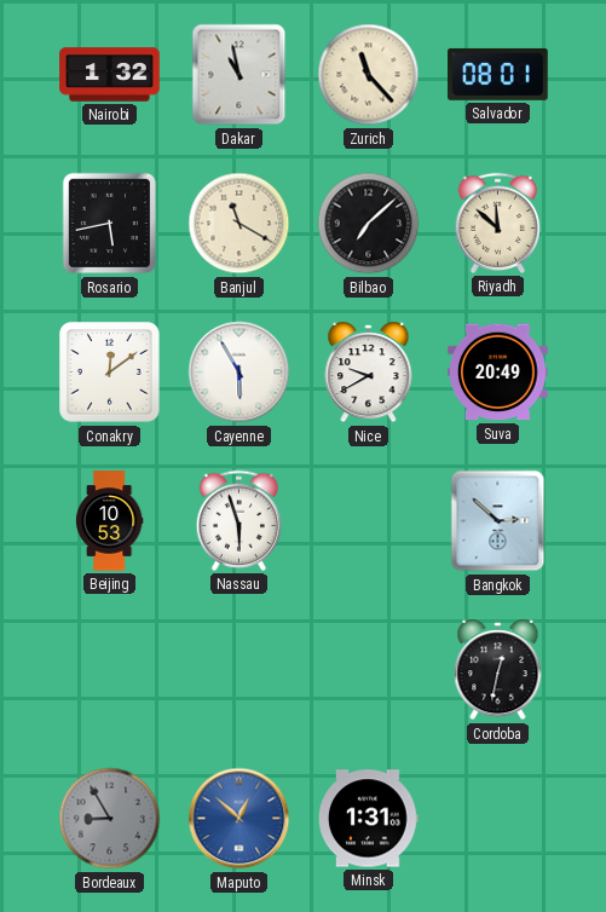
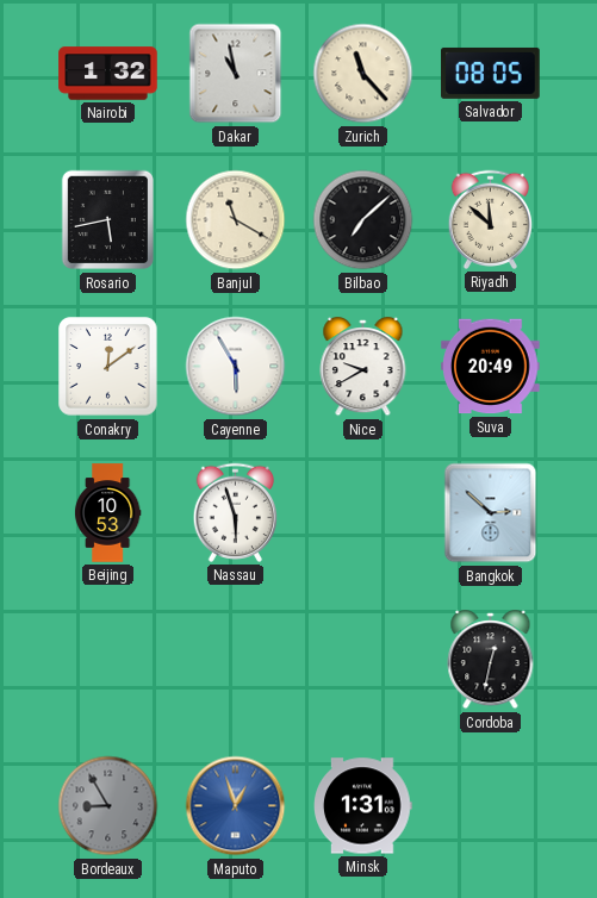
Salvador: 08:01 -> 08:05
Maputo: 12:52 -> 12:57
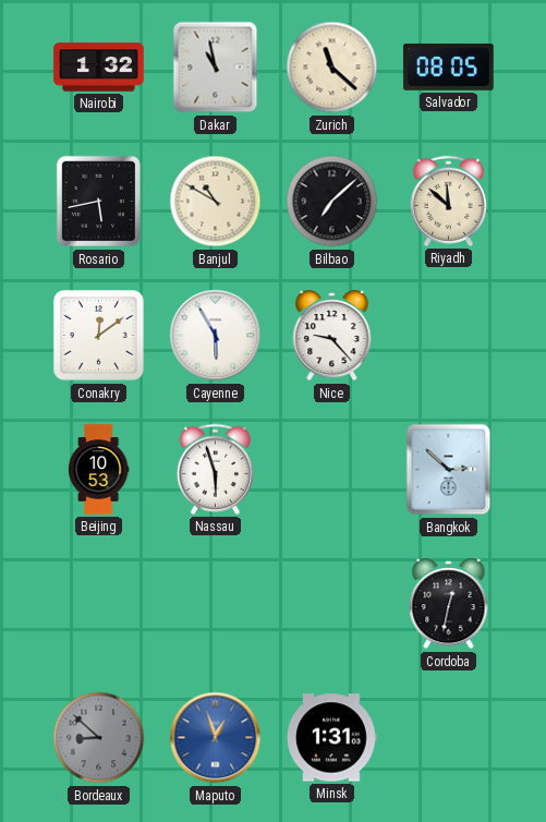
Zurich: 11:23 -> 11:22
Banjul: 11:20 -> 10:50
Nice: 9:40 -> 9:23
Suva: 20:49 -> none
Bordeaux: 8:55 -> 8:52
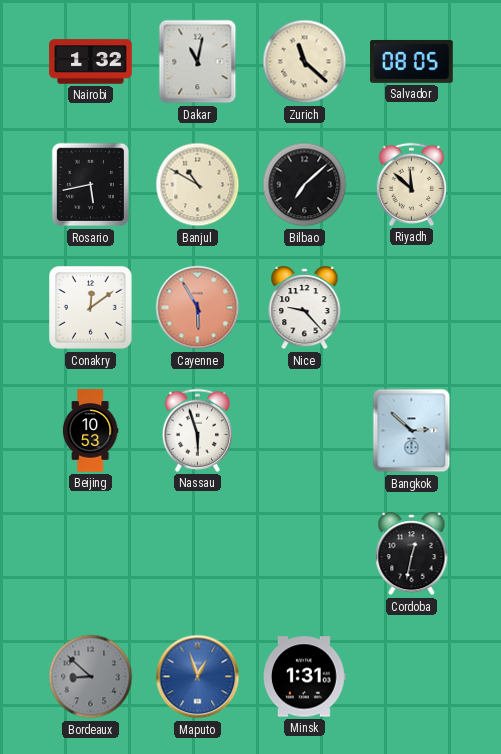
Dakar: 10:58 -> 11:02
Cayenne dial: white -> salmon
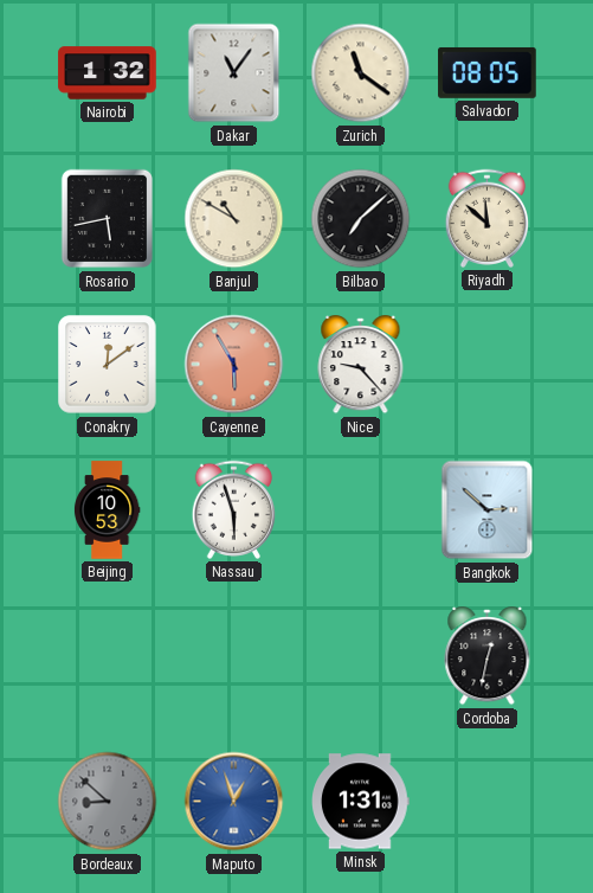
Dakar: 11:02 -> 11:06
Zurich: 11:22 -> 11:21
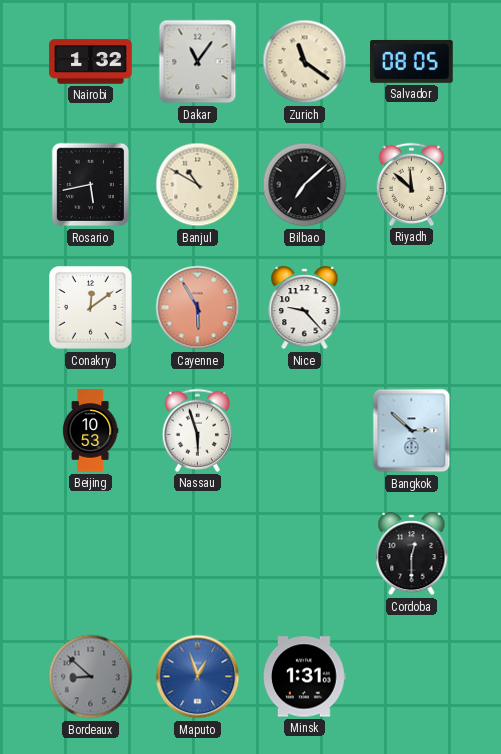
Cordoba: 12:32 -> 12:30
